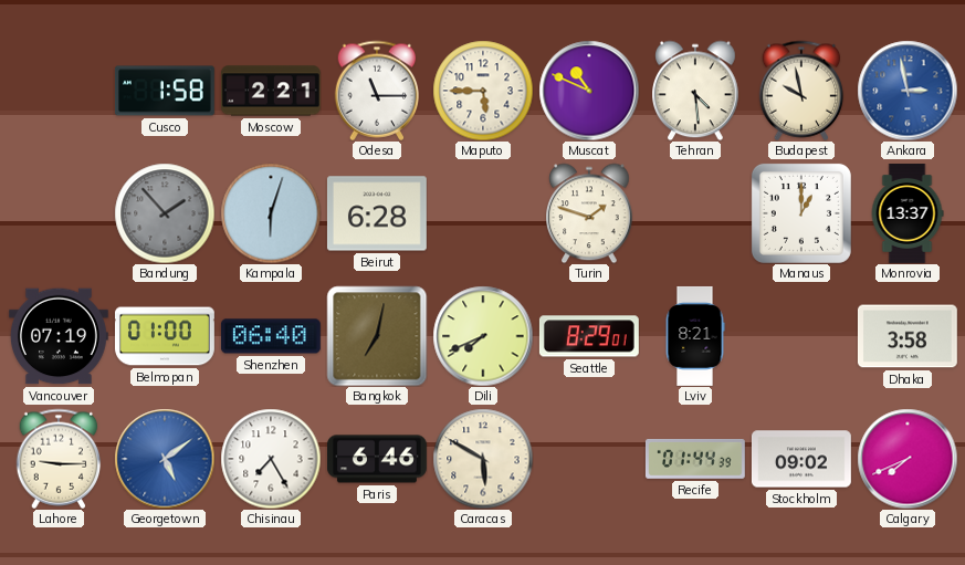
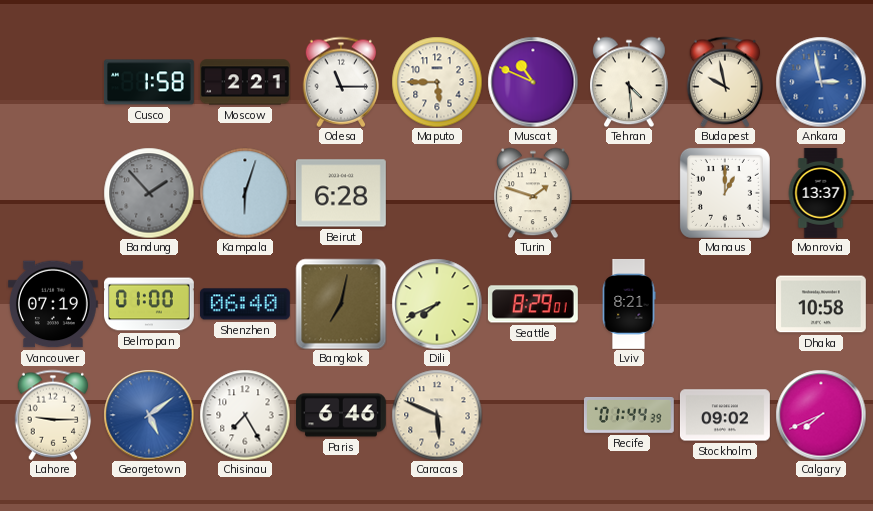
Dhaka: 3:58 -> 10:58
Caracas: 5:50 -> 5:49
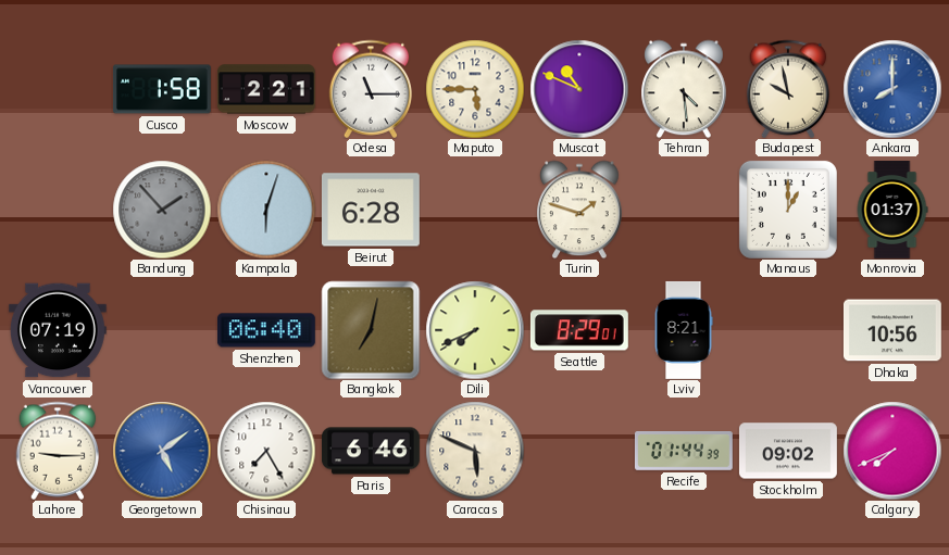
Ankara: 2:58 -> 8:00
Monrovia: 13:37 -> 01:37
Belmopan: 01:00 -> none
Dhaka: 10:58 -> 10:56
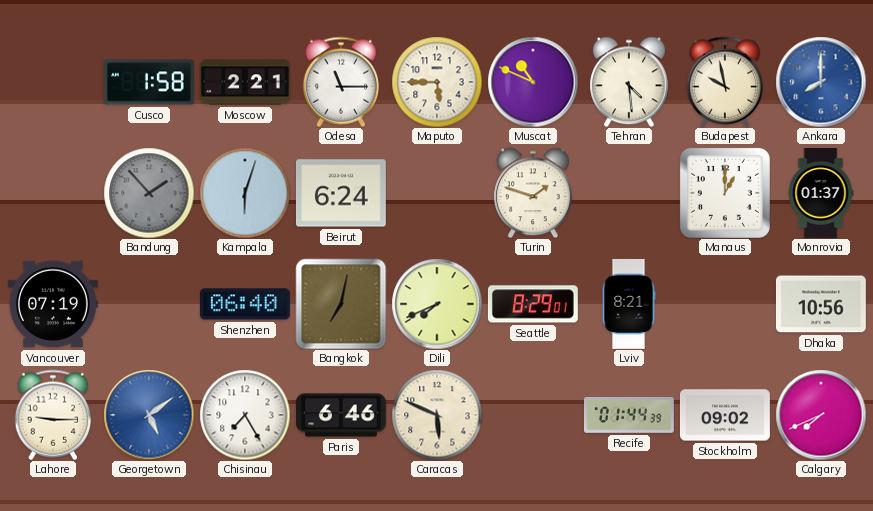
Beirut: 6:28 -> 6:24
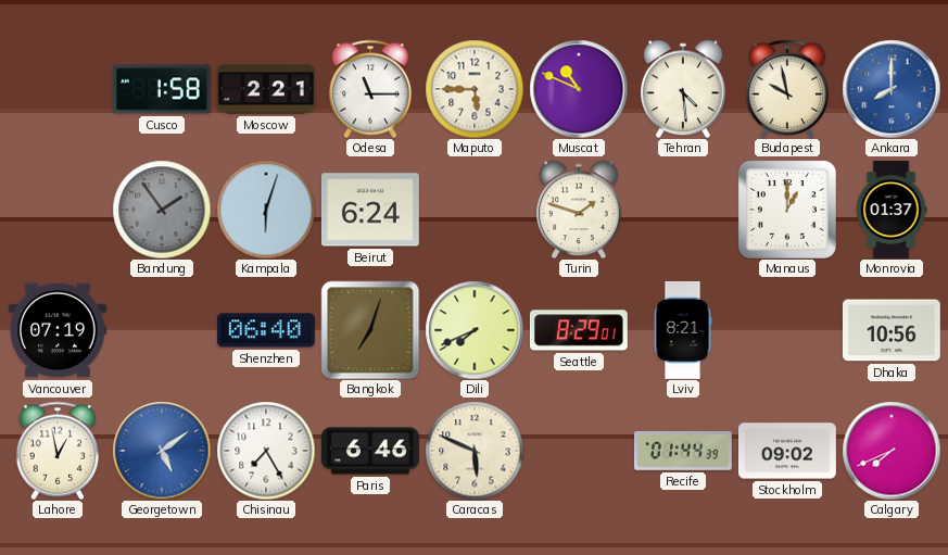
Bandung: 1:53 -> 1:54
Bangkok: 7:02 -> 7:03
Lahore: 9:15 -> 12:58
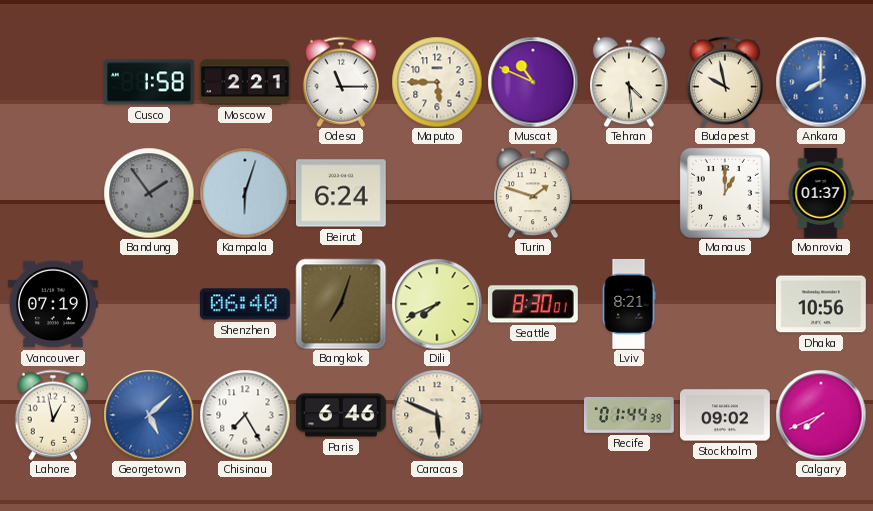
Seattle: 8:29 -> 8:30
Georgetown: 5:09 -> 5:08
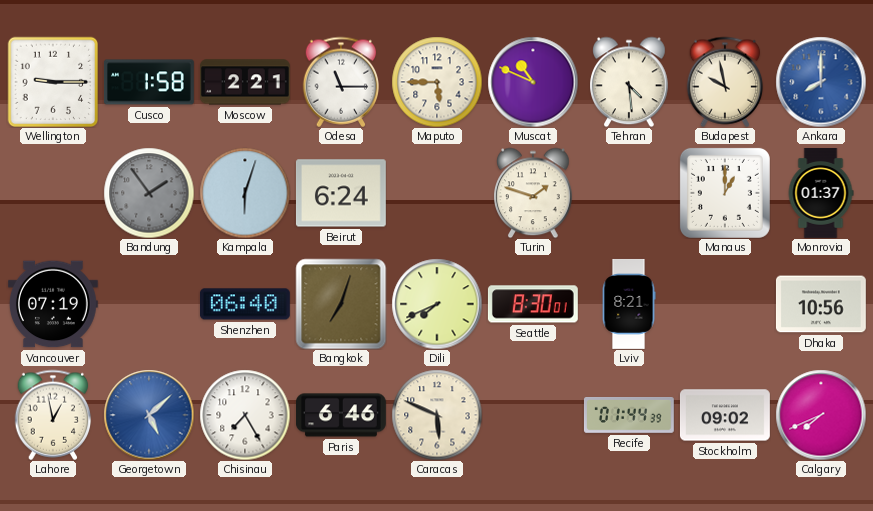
Wellington: none -> 9:15
